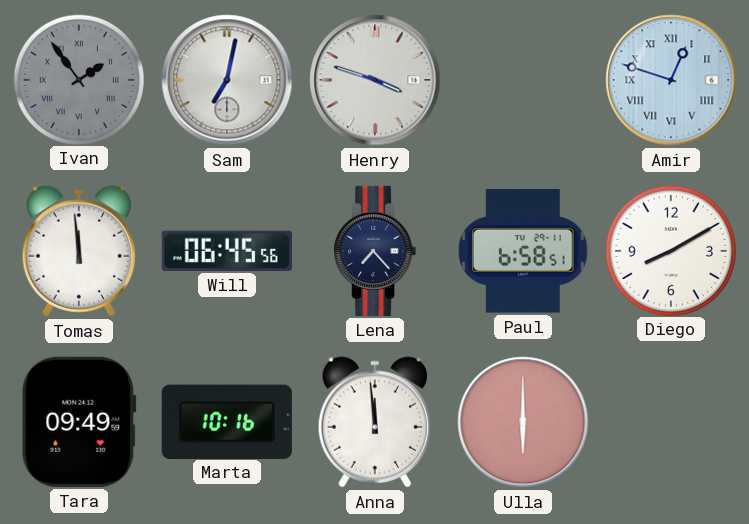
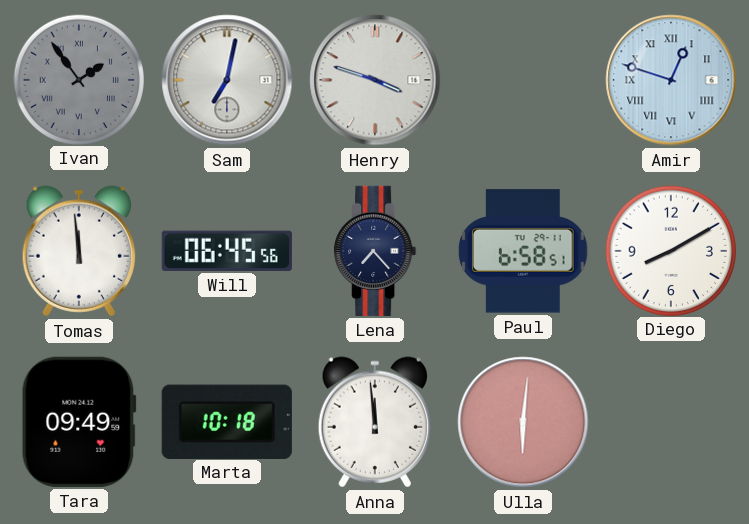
Marta: 10:16 -> 10:18
Ulla: 6:00 -> 6:01
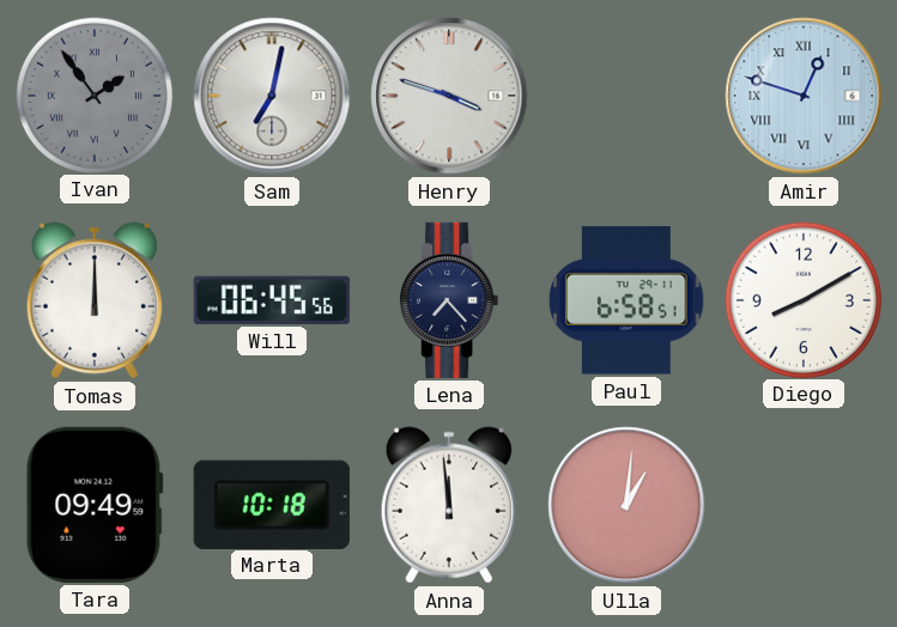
Tomas: 11:59 -> 12:00
Ulla: 6:01 -> 1:01
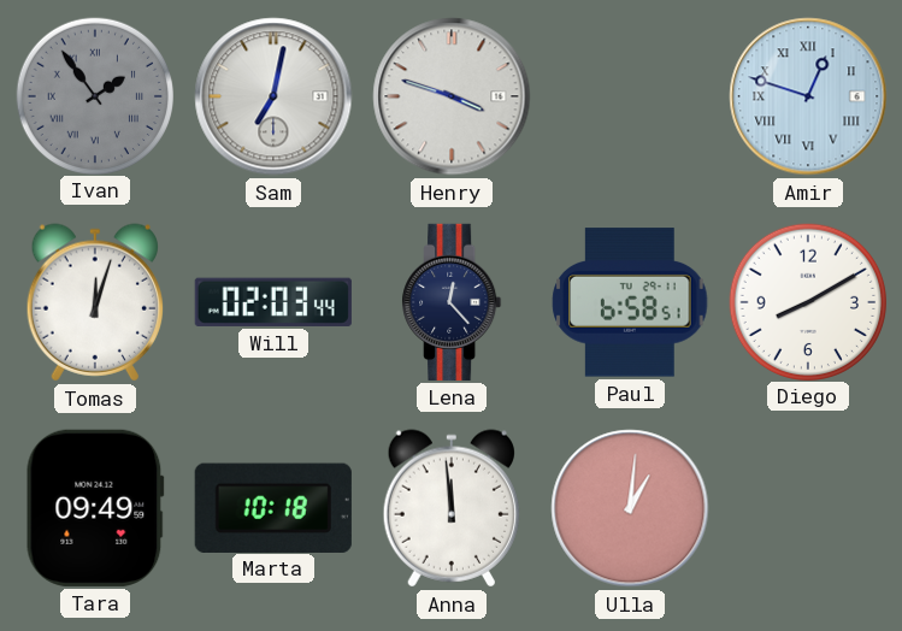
Tomas: 12:00 -> 12:03
Will: 06:45 -> 02:03
Lena: 7:23 -> 12:23
